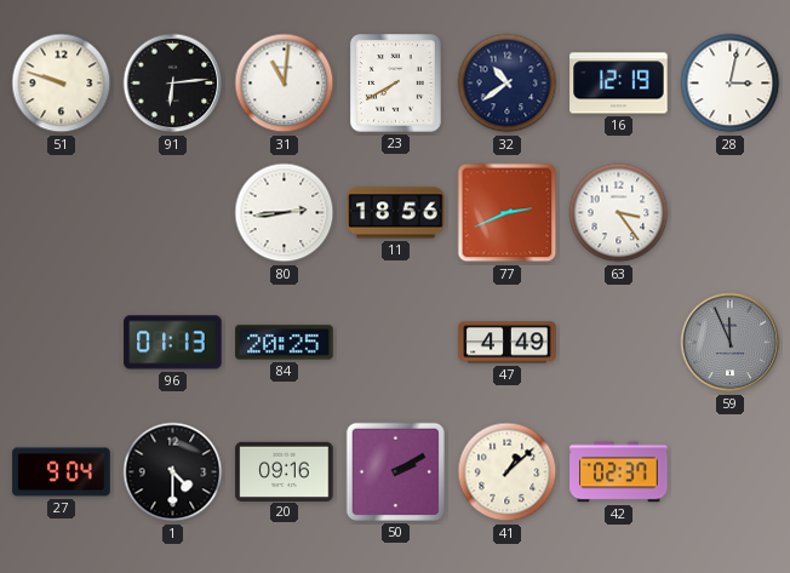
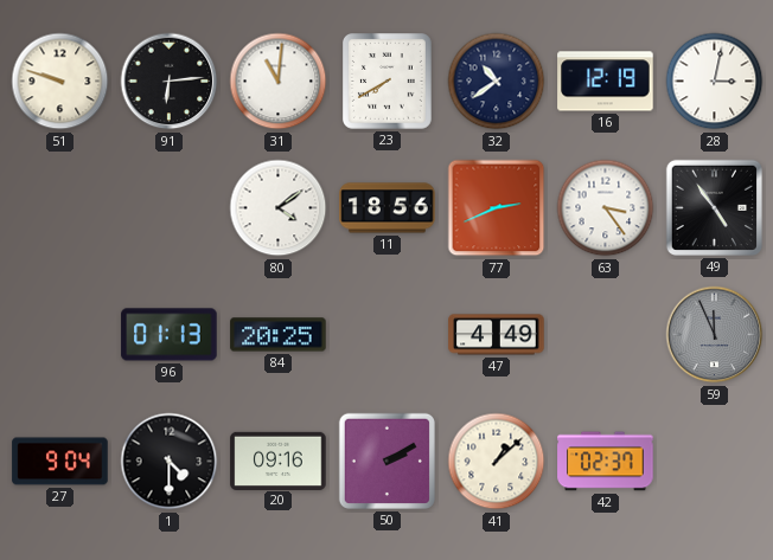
80: 2:44 -> 4:09
49: none -> 4:54
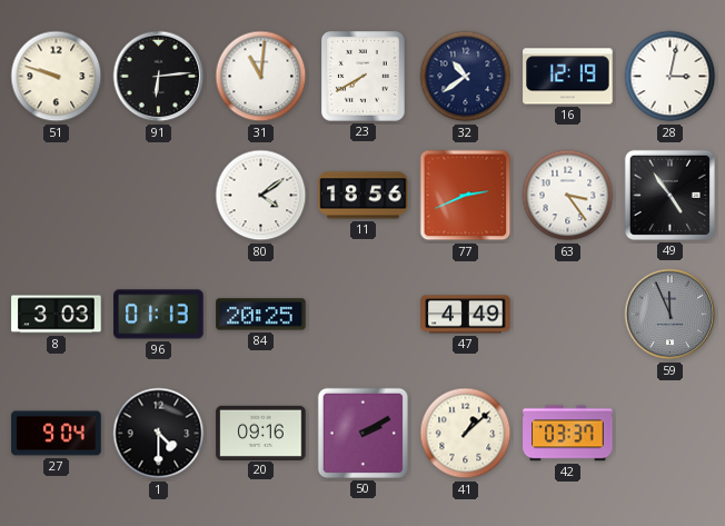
8: none -> 3:03
42: 02:37 -> 03:37
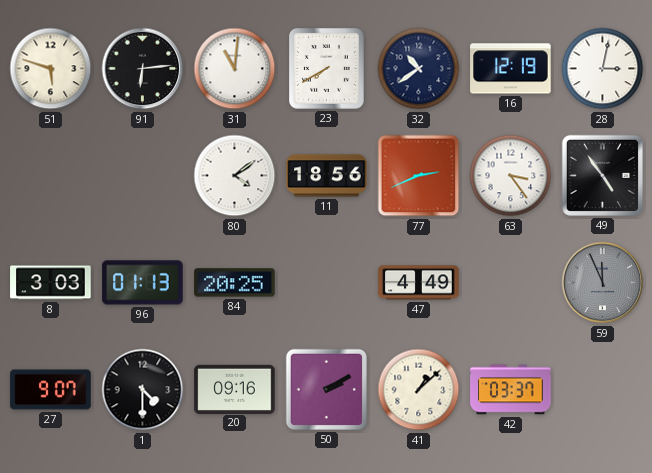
51: 9:48 -> 5:48
27: 9:04 -> 9:07
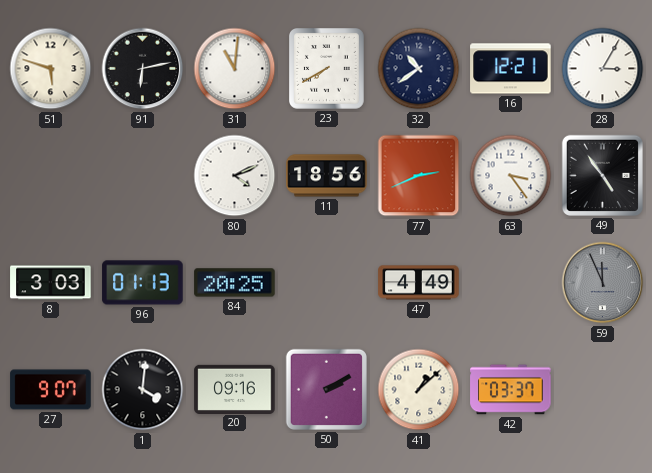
91: 6:14 -> 6:13
16: 12:19 -> 12:21
28: 3:02 -> 3:05
80: 4:09 -> 4:11
1: 4:30 -> 4:01
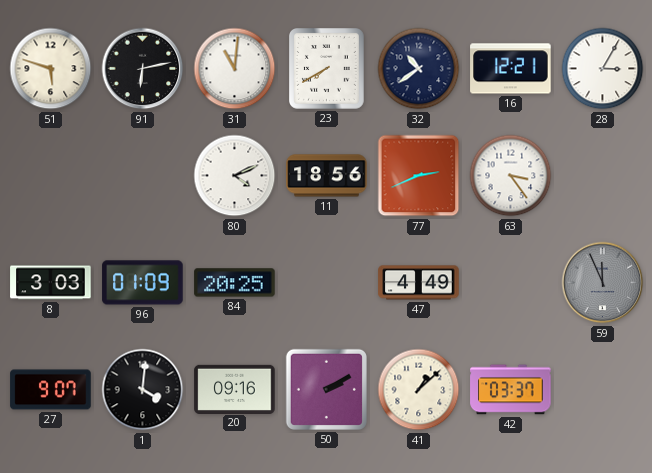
49: 4:54 -> none
96: 01:13 -> 01:09
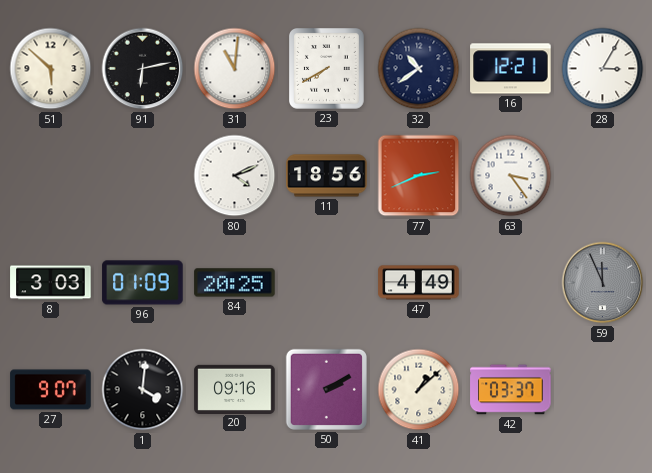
51: 5:48 -> 5:52
